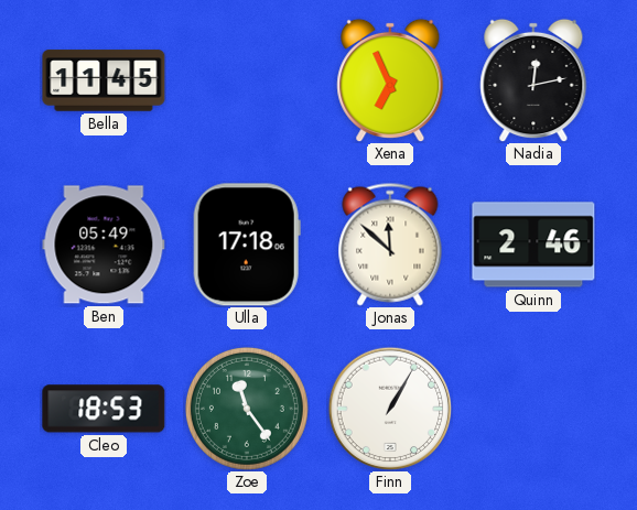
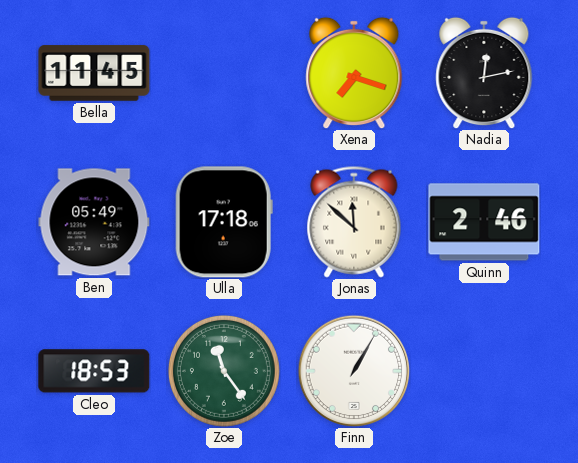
Xena: 6:56 -> 7:18
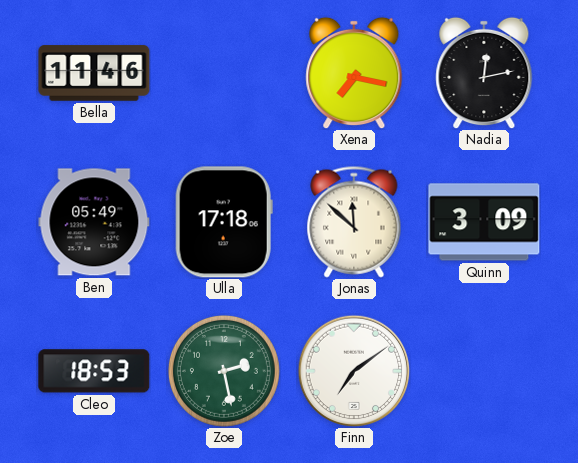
Bella: 11:45 -> 11:46
Xena: 7:18 -> 7:17
Quinn: 2:46 -> 3:09
Zoe: 11:24 -> 2:28
Finn: 1:05 -> 7:09
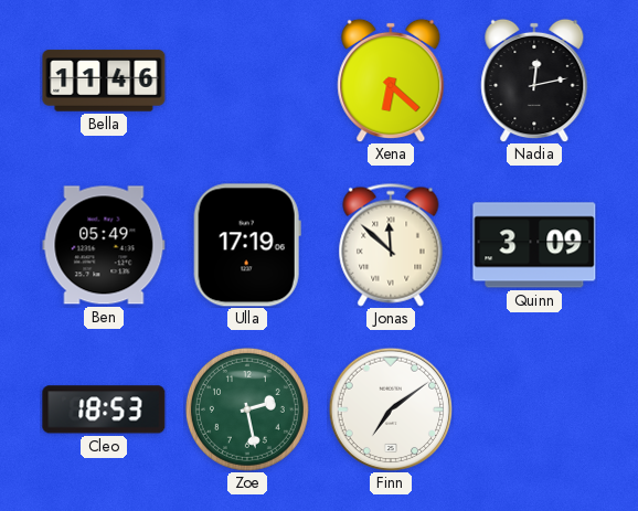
Xena: 7:17 -> 6:22
Ulla: 17:18 -> 17:19
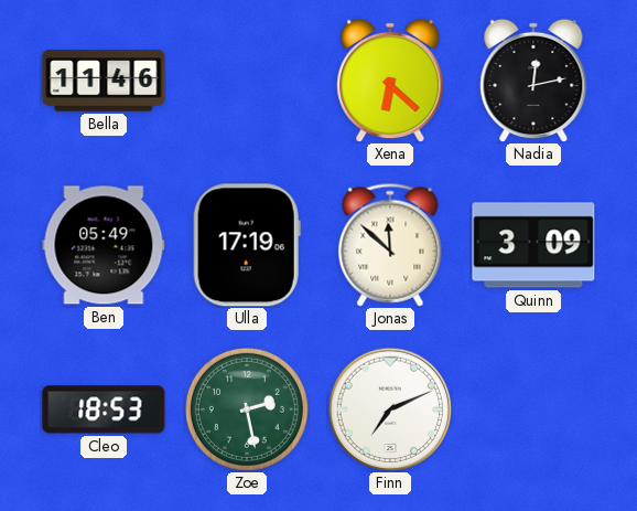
Finn: 7:09 -> 7:11
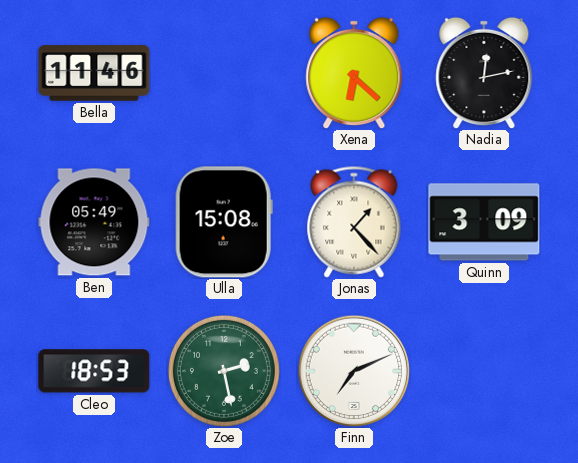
Ulla: 17:19 -> 15:08
Jonas: 11:52 -> 1:23
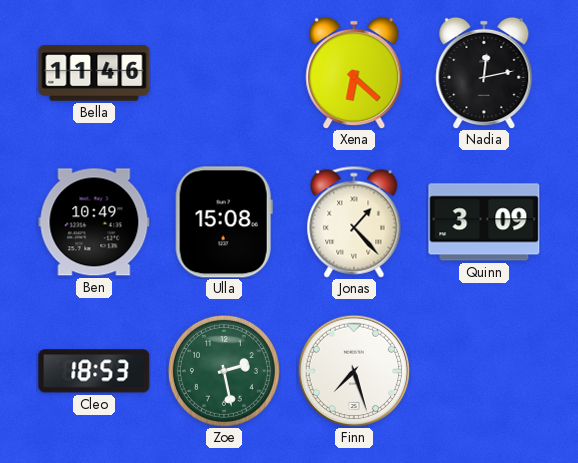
Ben: 05:49 -> 10:49
Finn: 7:11 -> 7:27
